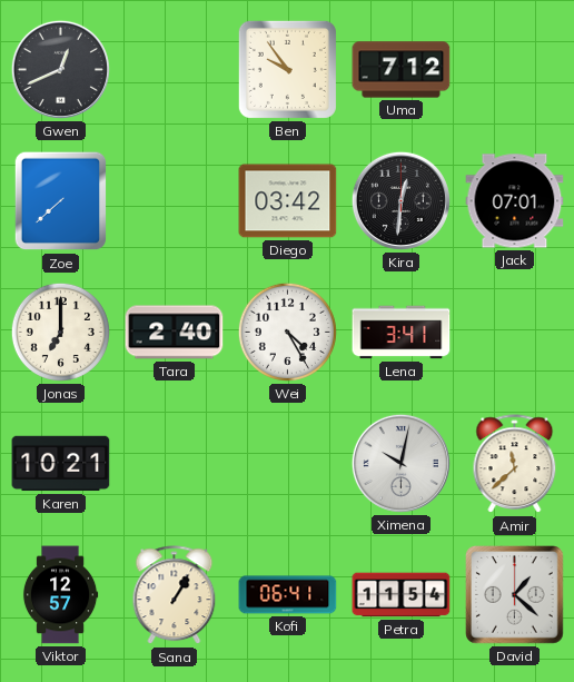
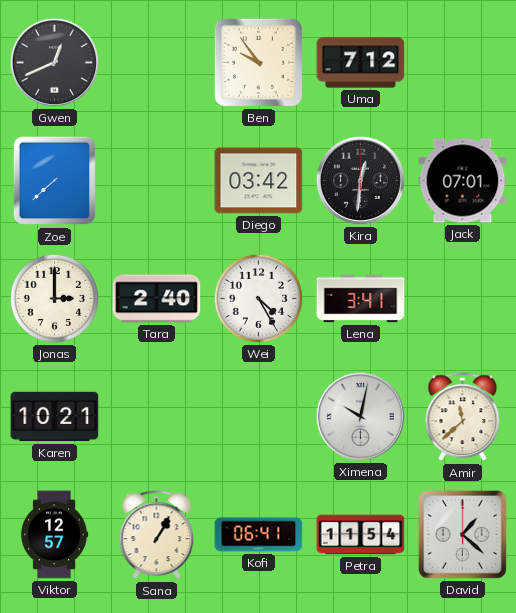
Jonas: 7:00 -> 3:00
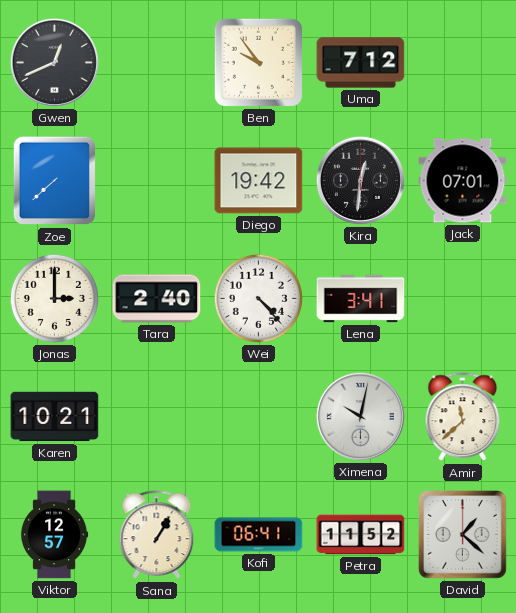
Diego: 03:42 -> 19:42
Wei: 4:25 -> 4:23
Petra: 11:54 -> 11:52
